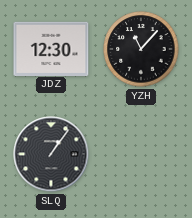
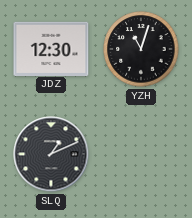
YZH: 11:07 -> 11:03
SLQ: 1:06 -> 1:11
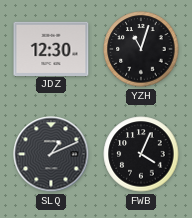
FWB: none -> 4:04
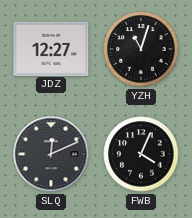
JDZ: 12:30 -> 12:27
SLQ: 1:11 -> 12:11
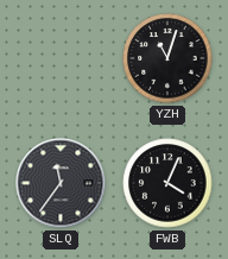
JDZ: 12:27 -> none
SLQ: 12:11 -> 11:36
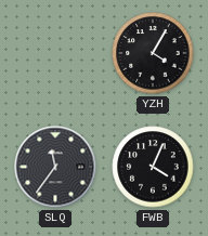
YZH: 11:03 -> 4:05
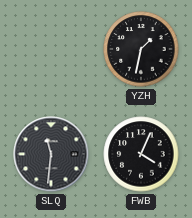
YZH: 4:05 -> 1:32
SLQ: 11:36 -> 11:31
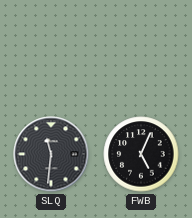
YZH: 1:32 -> none
FWB: 4:04 -> 5:04
